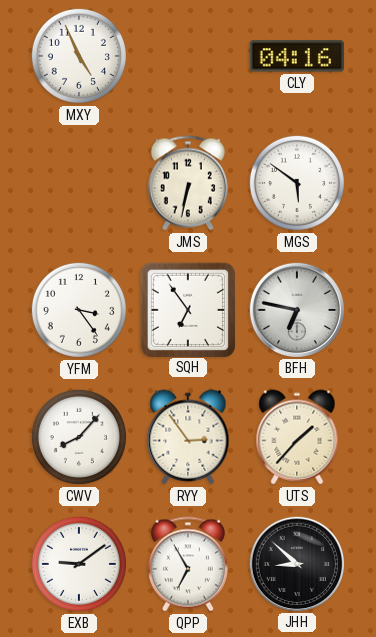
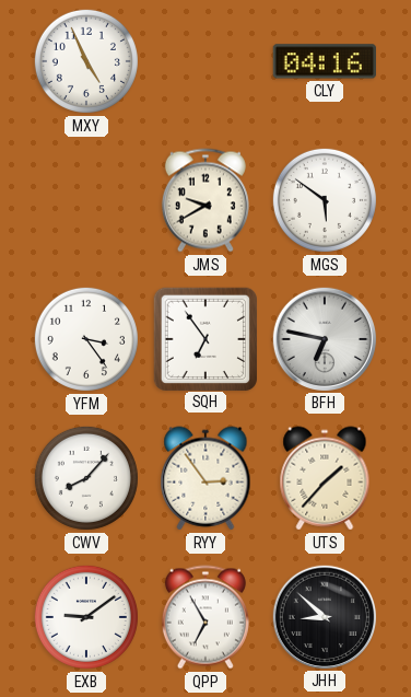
JMS: 6:32 -> 9:40
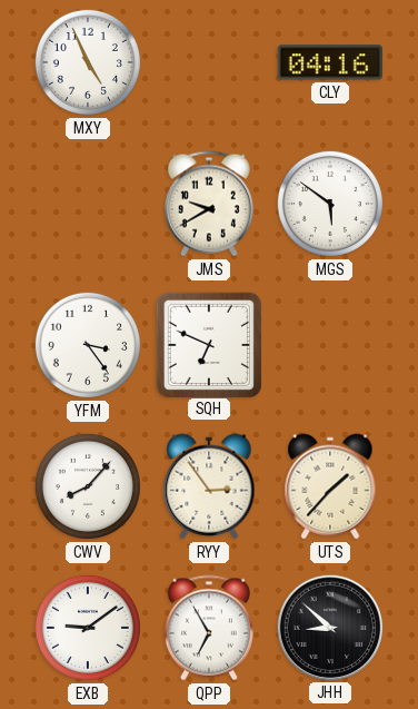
SQH: 6:54 -> 6:49
BFH: 6:47 -> none
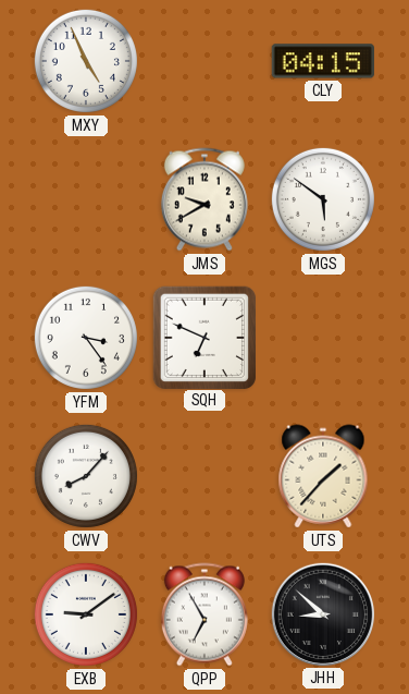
CLY: 04:16 -> 04:15
RYY: 2:54 -> none
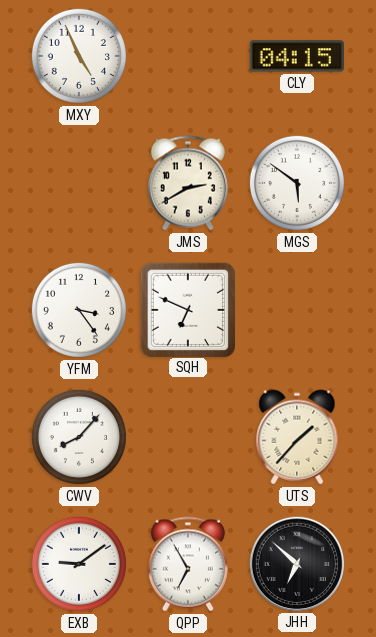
JMS: 9:40 -> 2:40
JHH: 8:52 -> 6:52
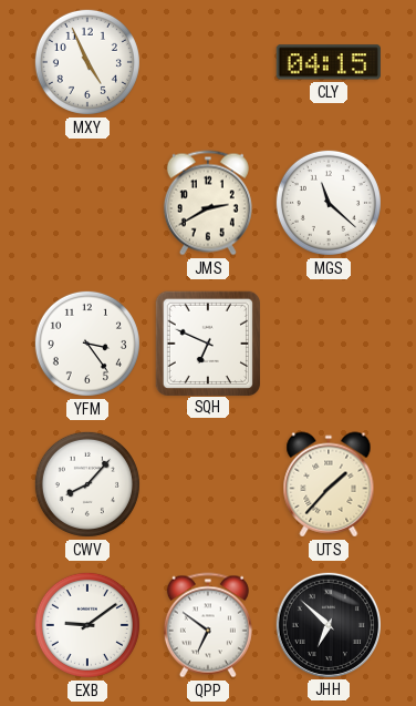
MGS: 5:51 -> 11:22
QPP: 6:55 -> 6:51
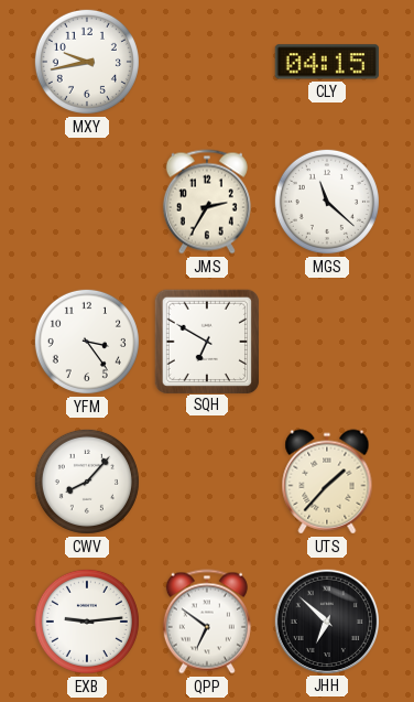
MXY: 4:56 -> 9:43
JMS: 2:40 -> 2:35
SQH: 6:49 -> 6:50
EXB: 9:09 -> 9:14
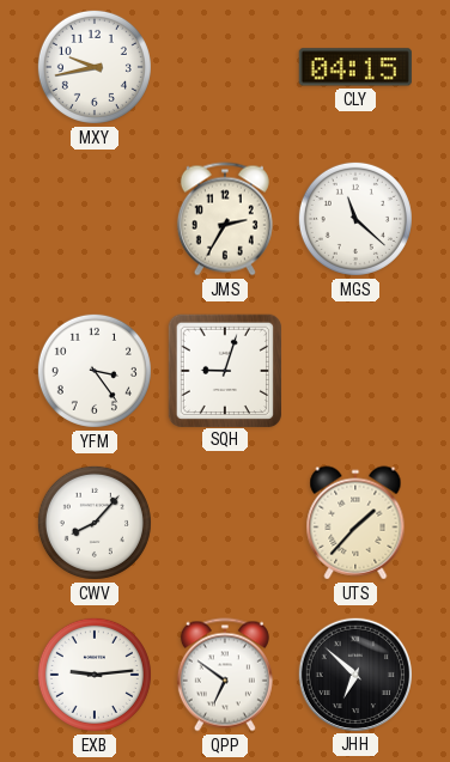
SQH: 6:50 -> 9:03
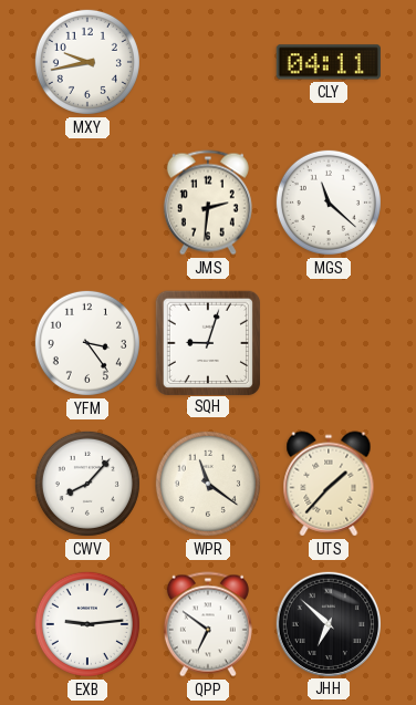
CLY: 04:15 -> 04:11
JMS: 2:35 -> 2:31
WPR: none -> 11:21
